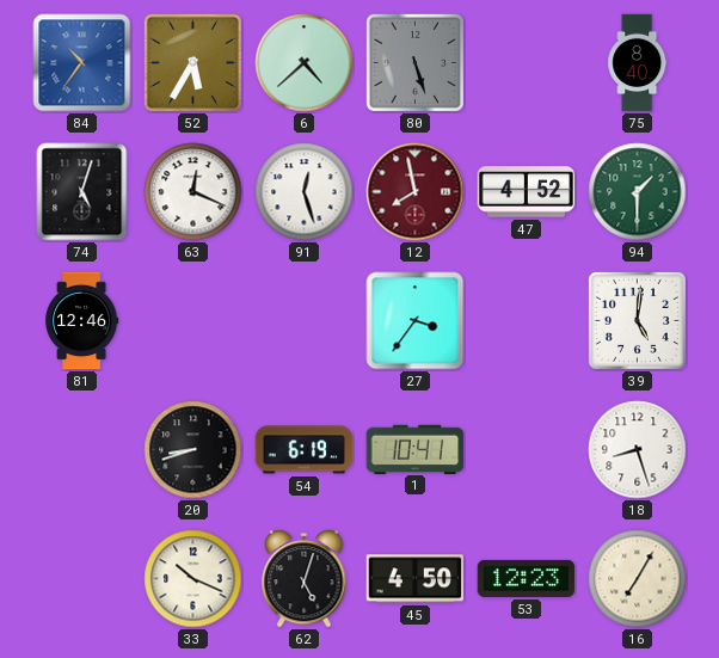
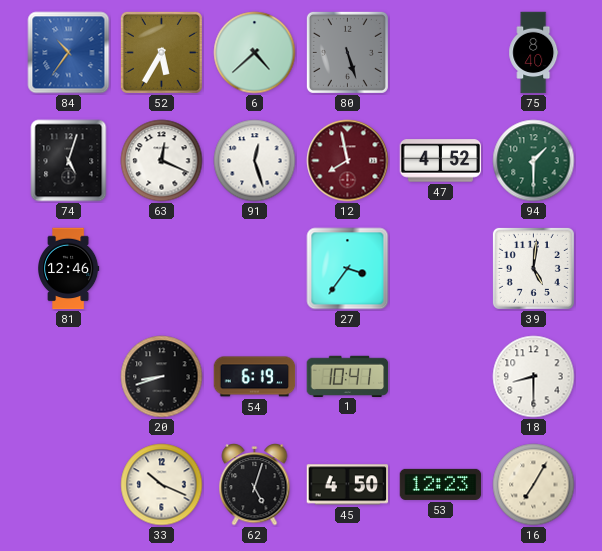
18: 8:27 -> 8:30
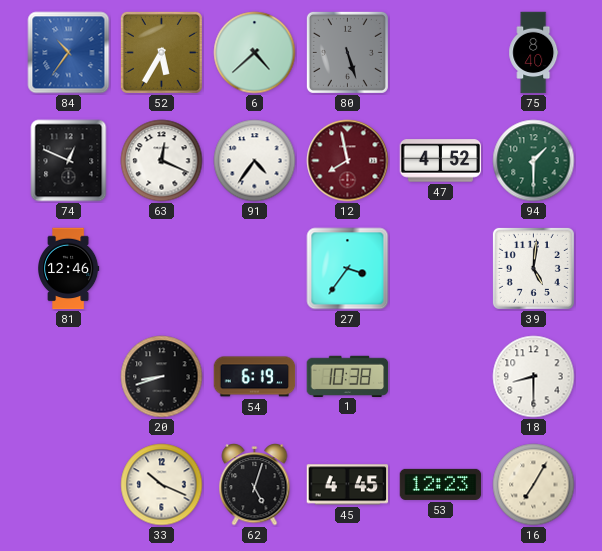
74: 5:03 -> 12:49
91: 12:27 -> 4:36
1: 10:41 -> 10:38
45: 4:50 -> 4:45
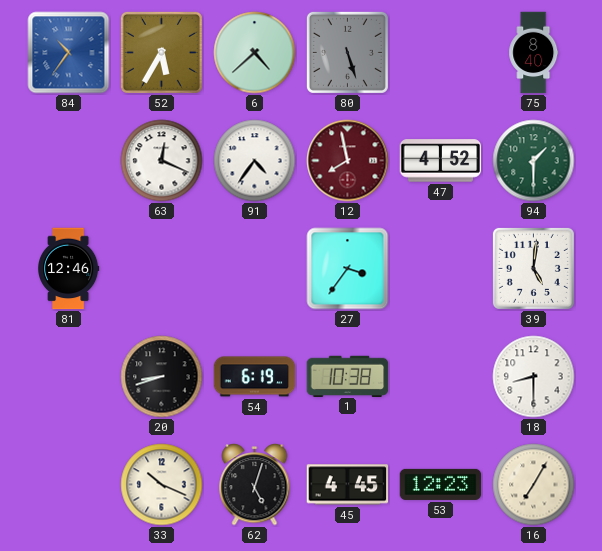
74: 12:49 -> none
